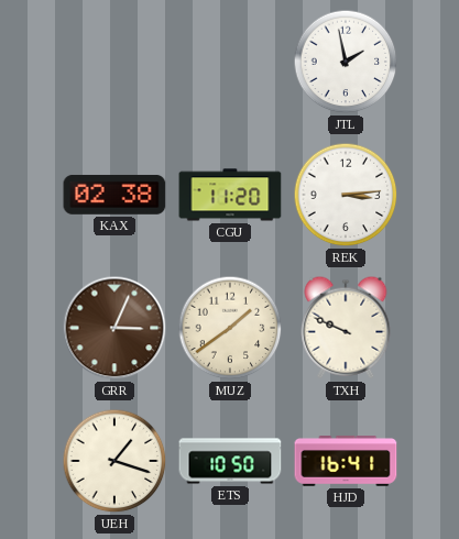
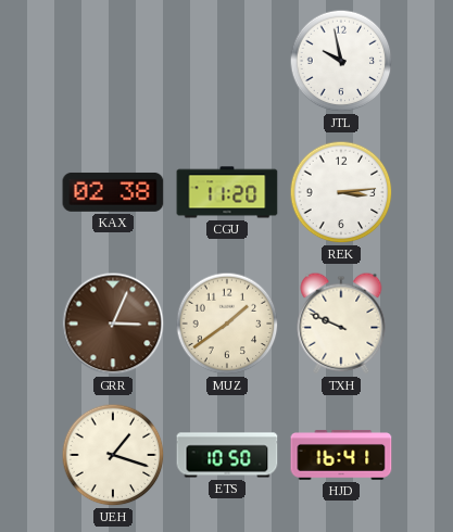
JTL: 1:58 -> 9:58
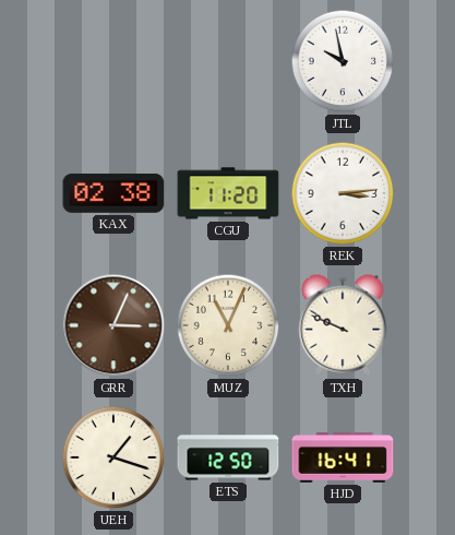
MUZ: 1:39 -> 11:04
ETS: 10:50 -> 12:50
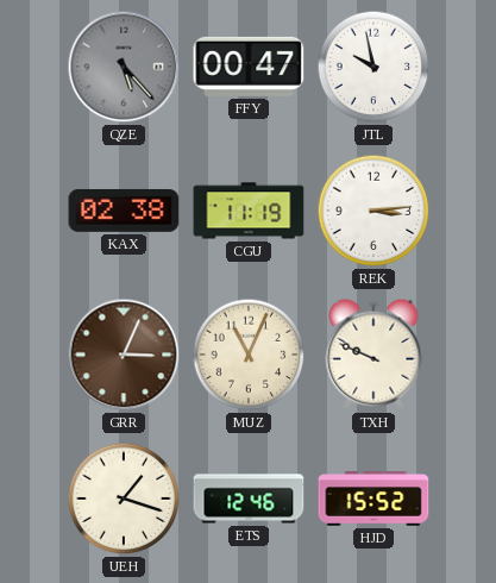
QZE: none -> 5:23
FFY: none -> 00:47
CGU: 11:20 -> 11:19
ETS: 12:50 -> 12:46
HJD: 16:41 -> 15:52
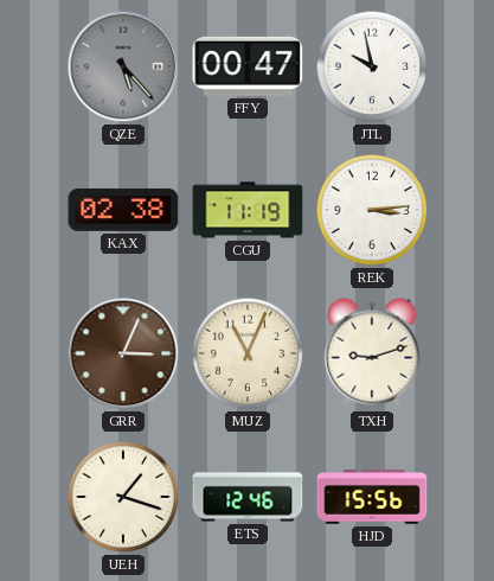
TXH: 9:49 -> 9:12
HJD: 15:52 -> 15:56
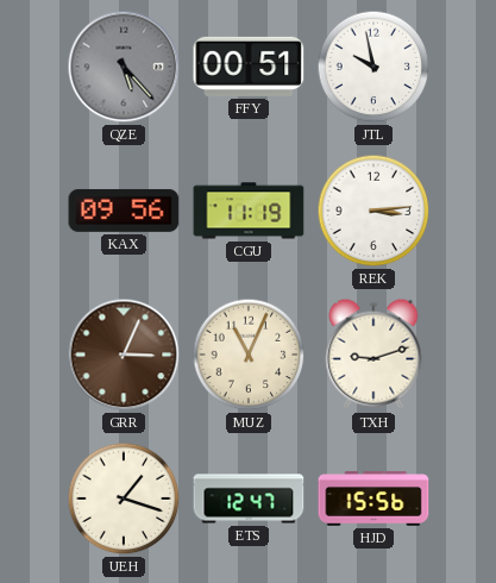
FFY: 00:47 -> 00:51
KAX: 02:38 -> 09:56
ETS: 12:46 -> 12:47
